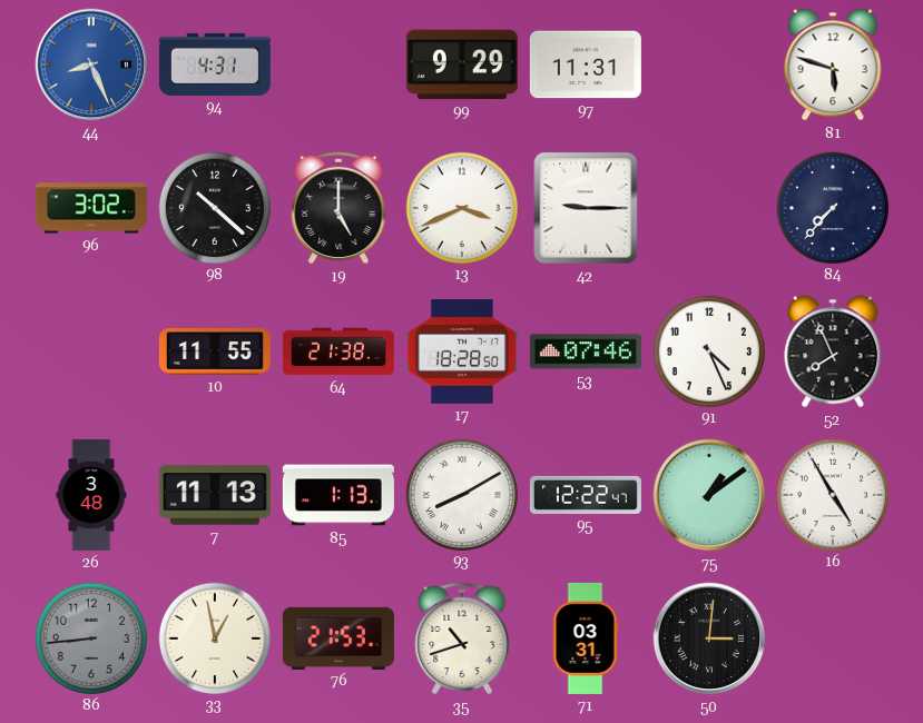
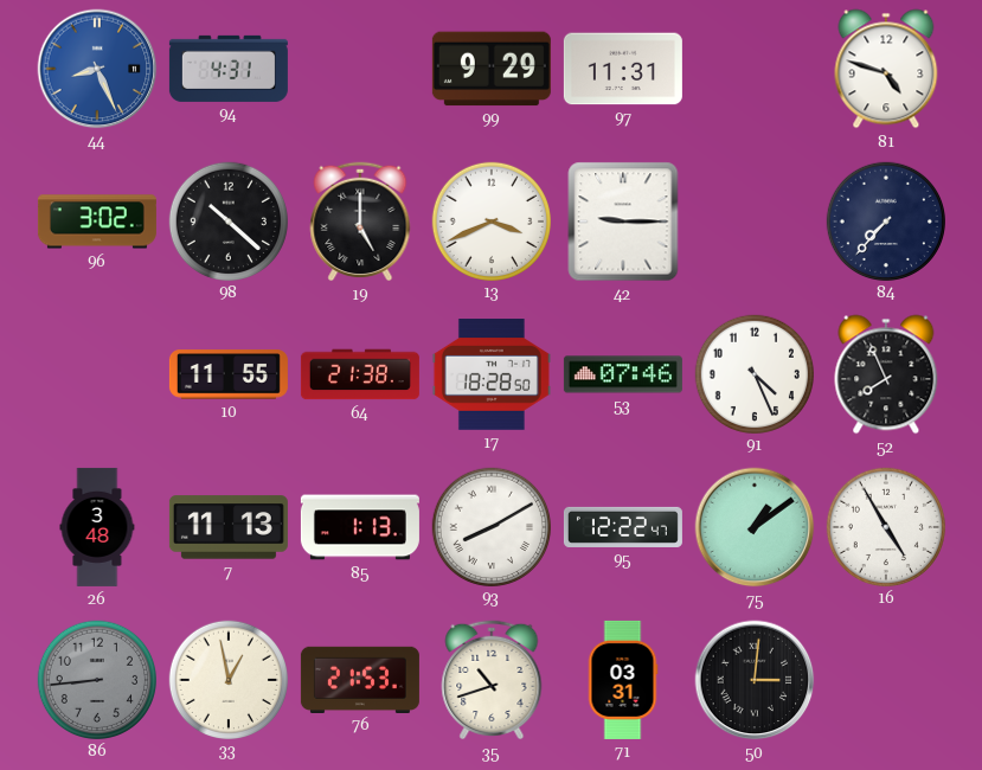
81: 5:48 -> 4:48
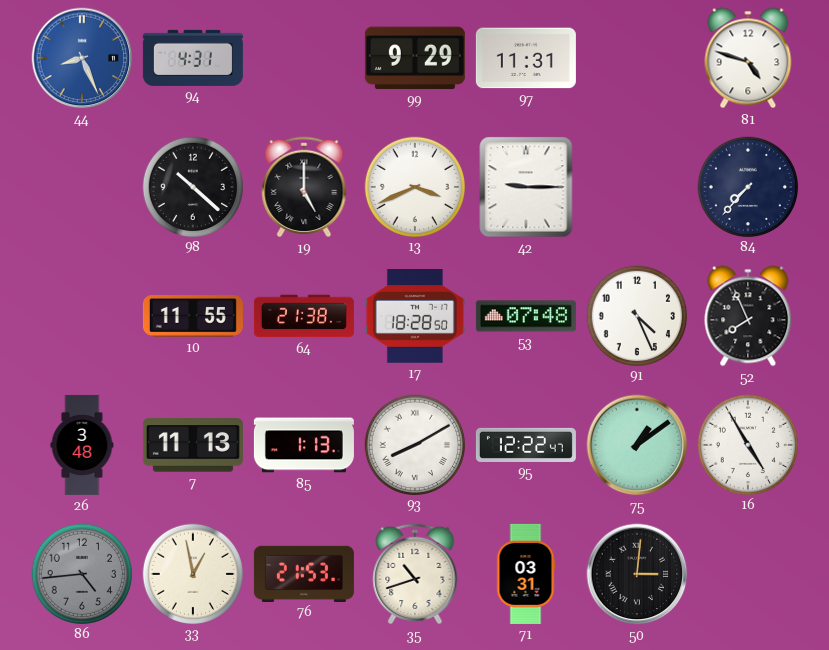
96: 3:02 -> none
53: 07:46 -> 07:48
86: 8:44 -> 4:44
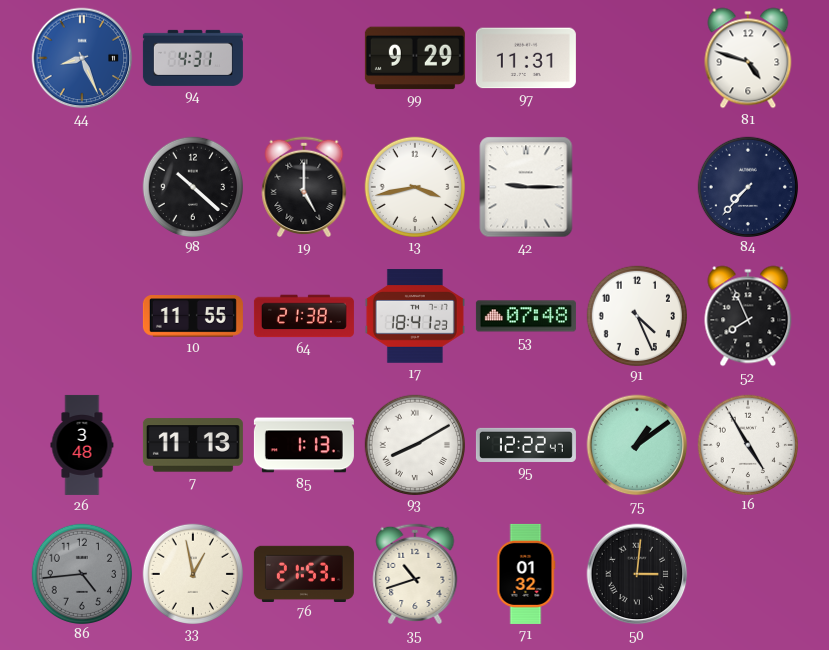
13: 3:41 -> 3:43
17: 18:28 -> 18:41
71: 03:31 -> 01:32
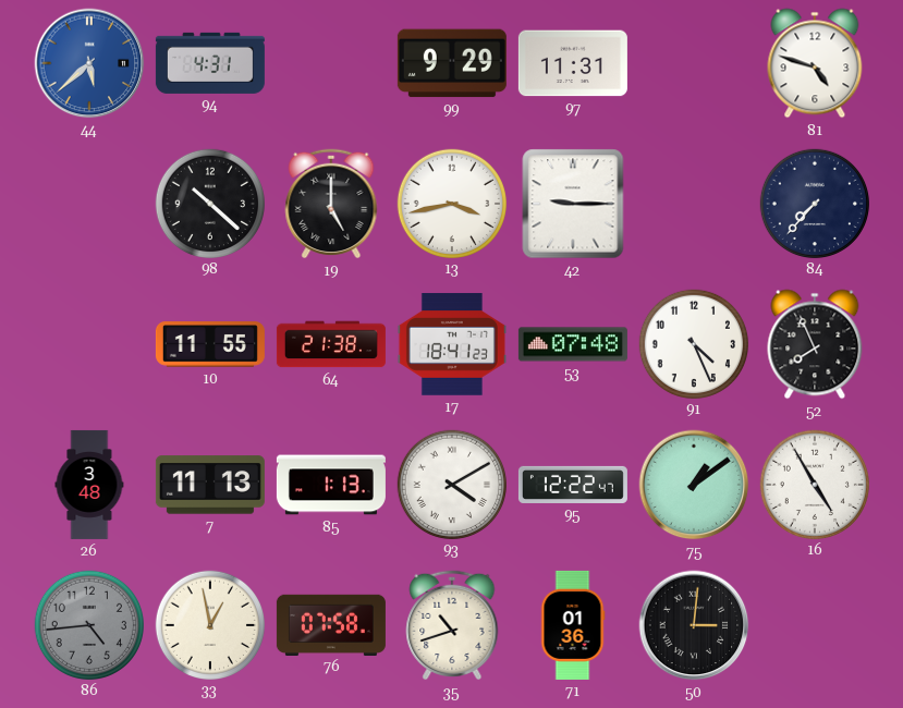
44: 8:26 -> 5:38
93: 8:10 -> 4:10
76: 21:53 -> 07:58
71: 01:32 -> 01:36
